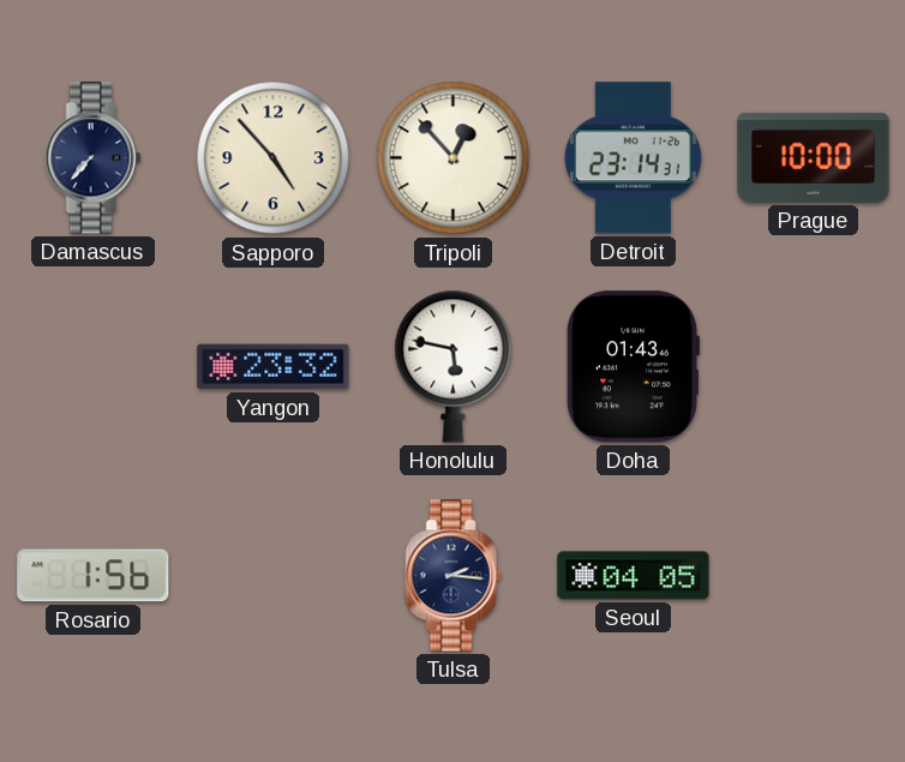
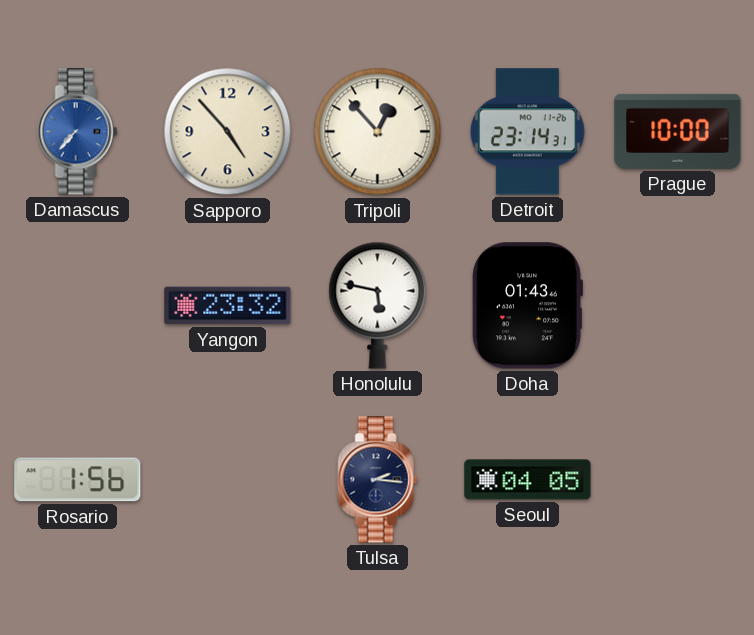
Damascus dial: navy -> blue
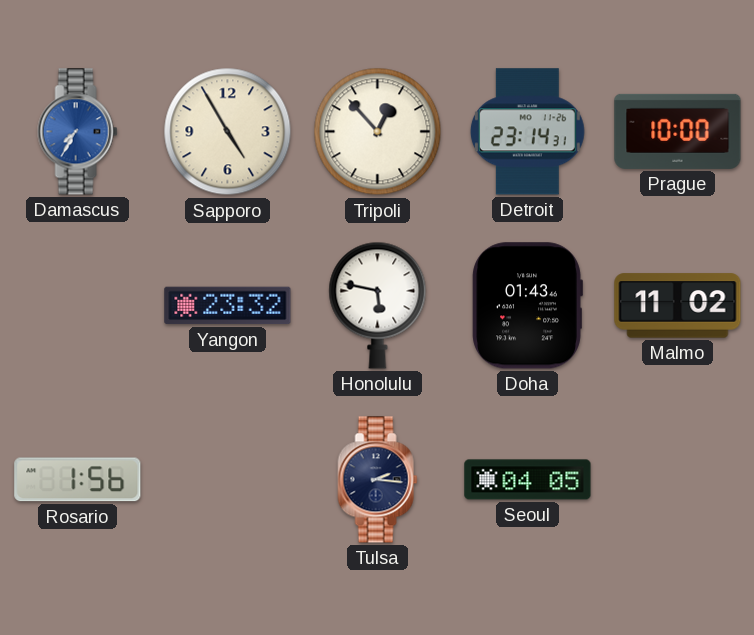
Damascus: 7:37 -> 7:35
Sapporo: 4:53 -> 4:55
Malmo: none -> 11:02
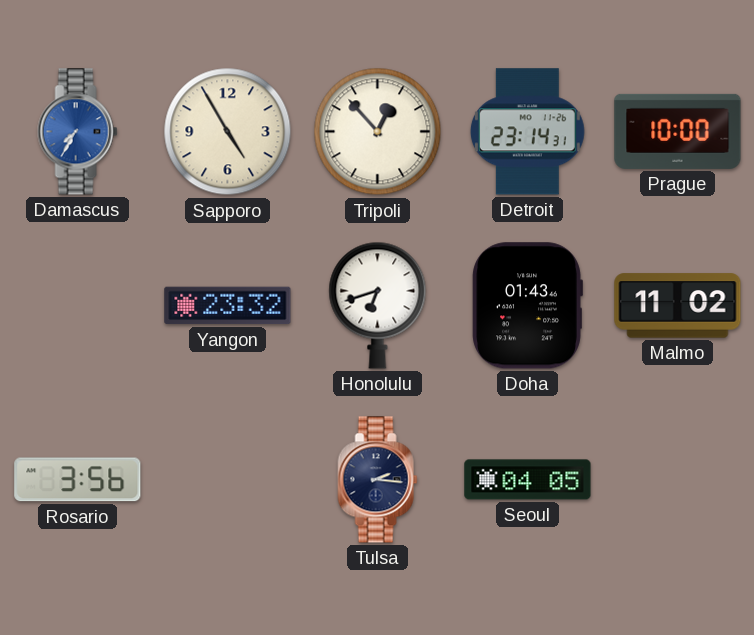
Honolulu: 5:47 -> 6:42
Rosario: 1:56 -> 3:56
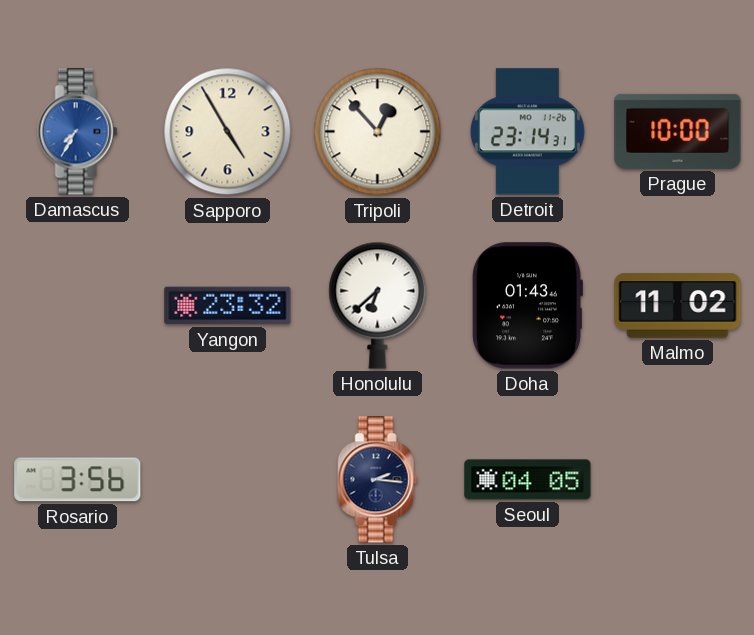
Honolulu: 6:42 -> 6:38
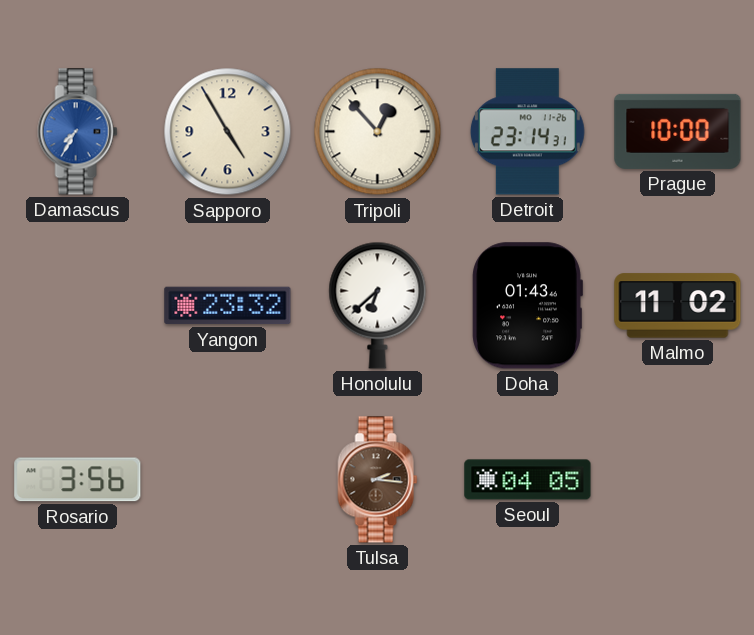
Tulsa dial: navy -> brown
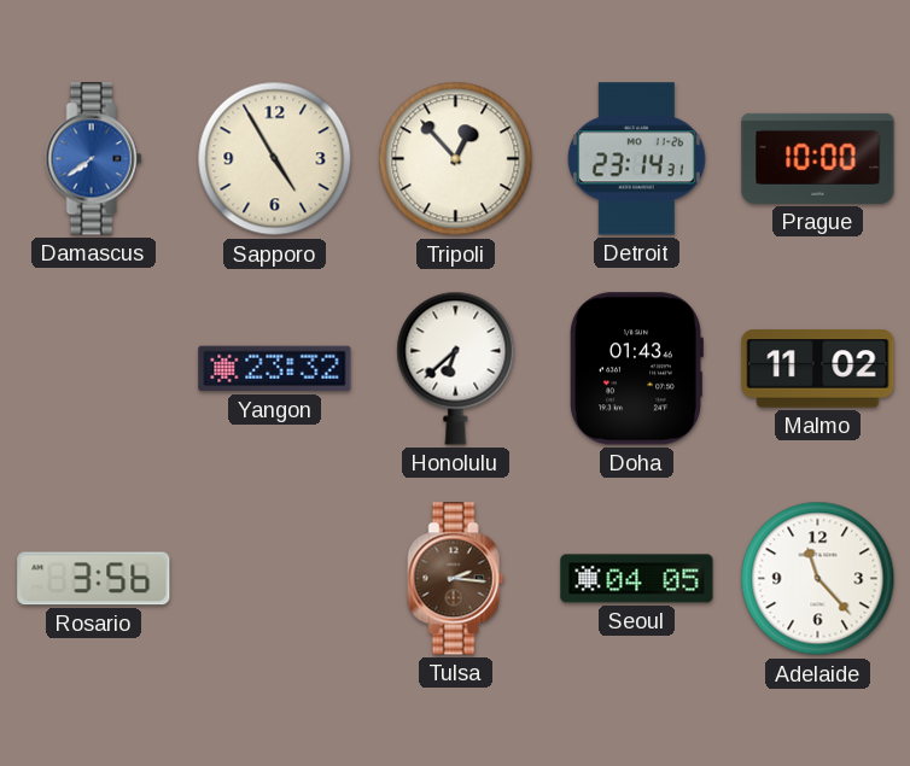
Damascus: 7:35 -> 7:39
Adelaide: none -> 11:23
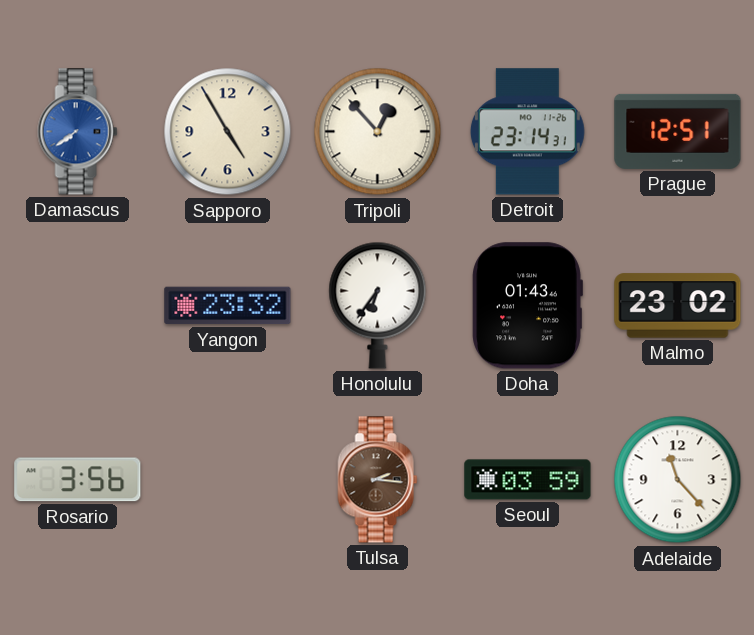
Prague: 10:00 -> 12:51
Honolulu: 6:38 -> 6:36
Malmo: 11:02 -> 23:02
Seoul: 04:05 -> 03:59
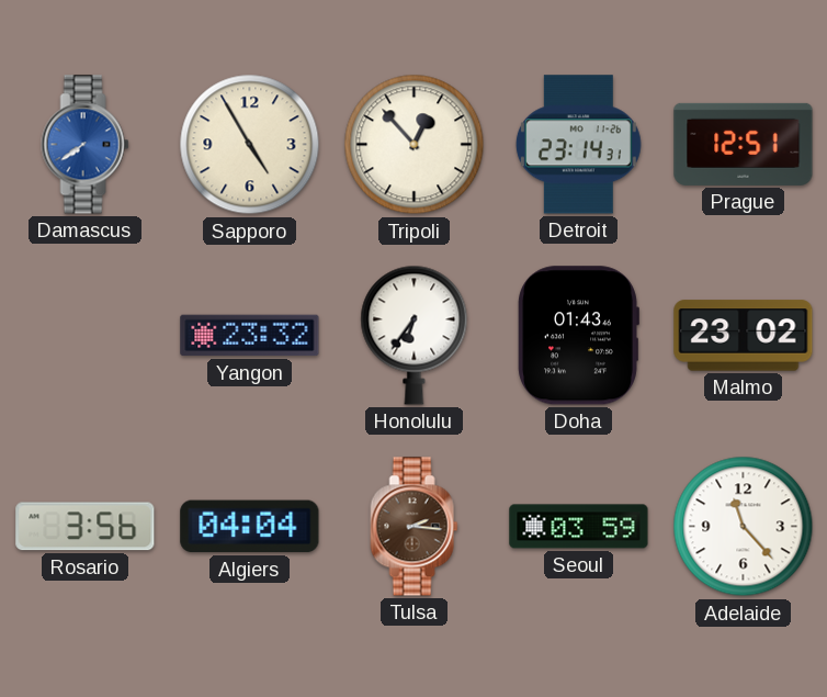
Algiers: none -> 04:04
